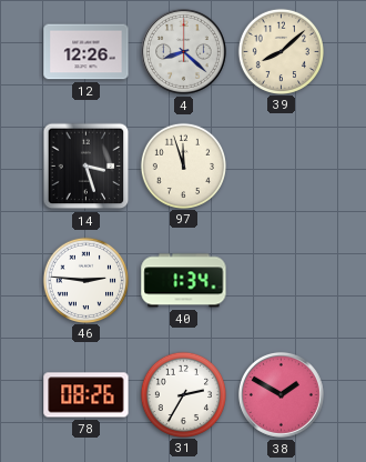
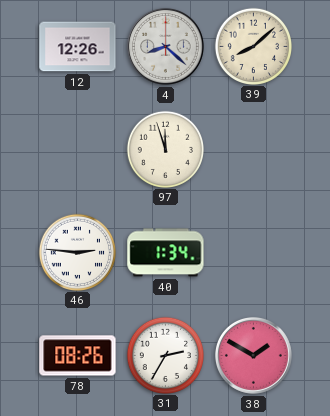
14: 3:27 -> none
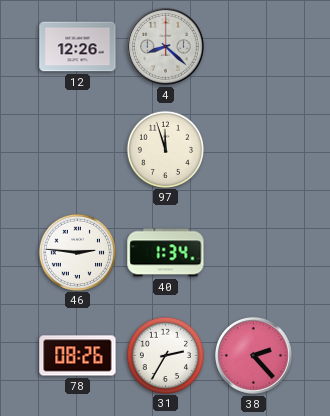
39: 8:08 -> none
38: 1:50 -> 2:23
